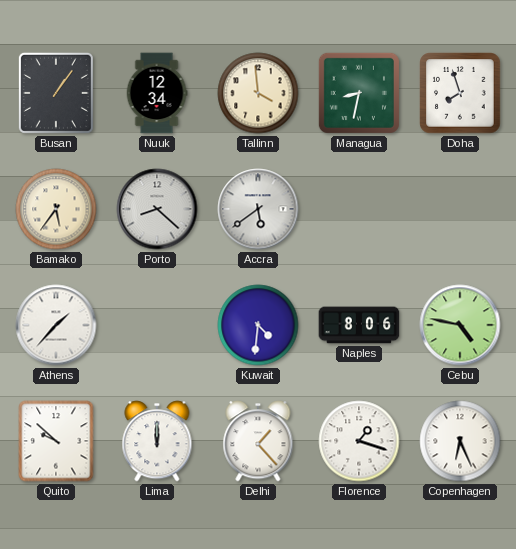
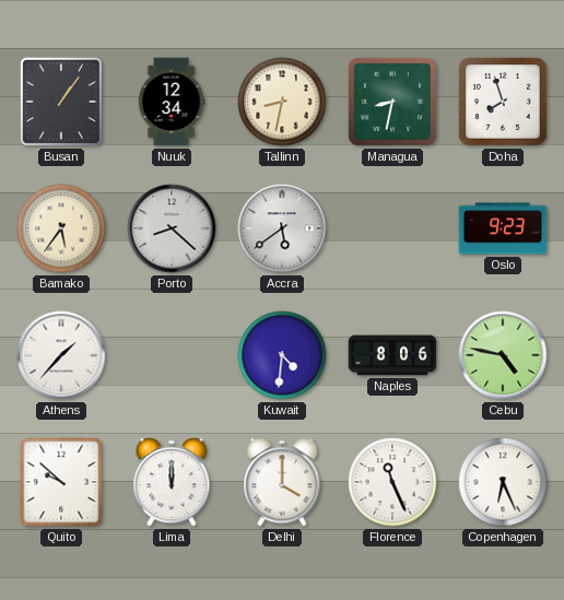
Tallinn: 3:59 -> 8:32
Oslo: none -> 9:23
Delhi: 1:23 -> 4:00
Florence: 1:18 -> 11:26
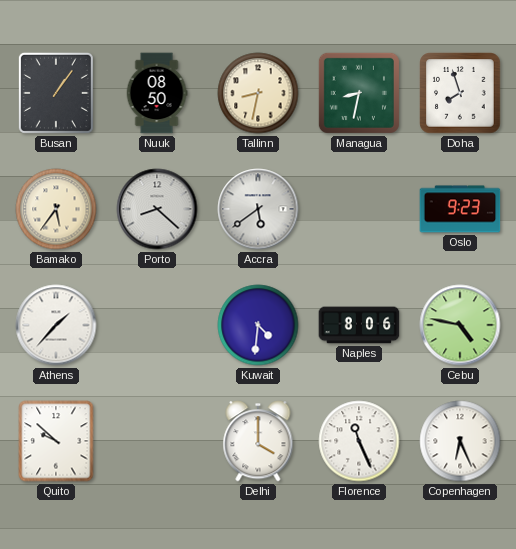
Nuuk: 12:34 -> 08:50
Lima: 12:00 -> none
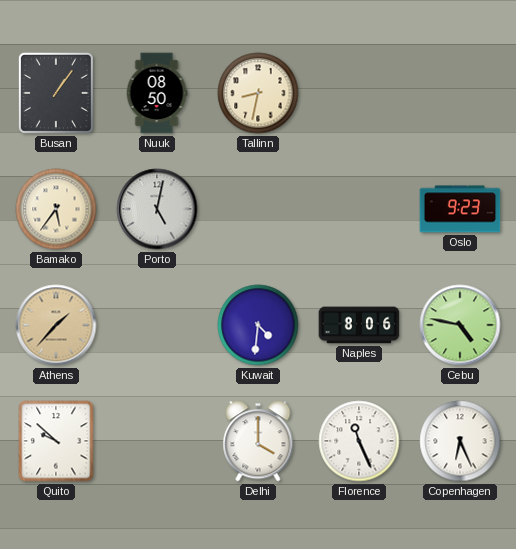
Managua: 8:32 -> none
Doha: 7:57 -> none
Porto: 8:22 -> 5:02
Accra: 5:39 -> none
Athens dial: white -> champagne
